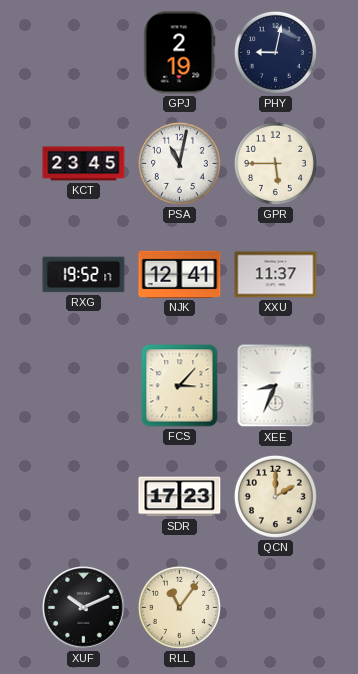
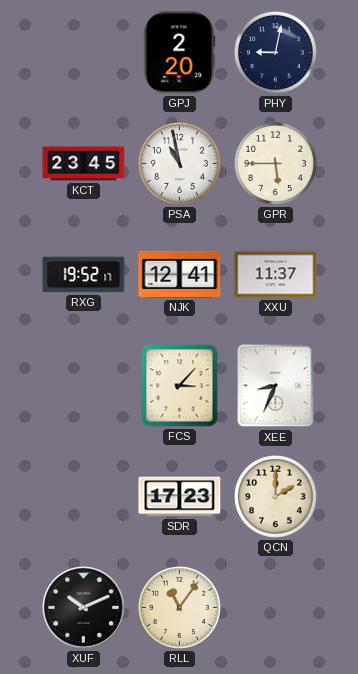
GPJ: 2:19 -> 2:20
PSA: 11:02 -> 10:58
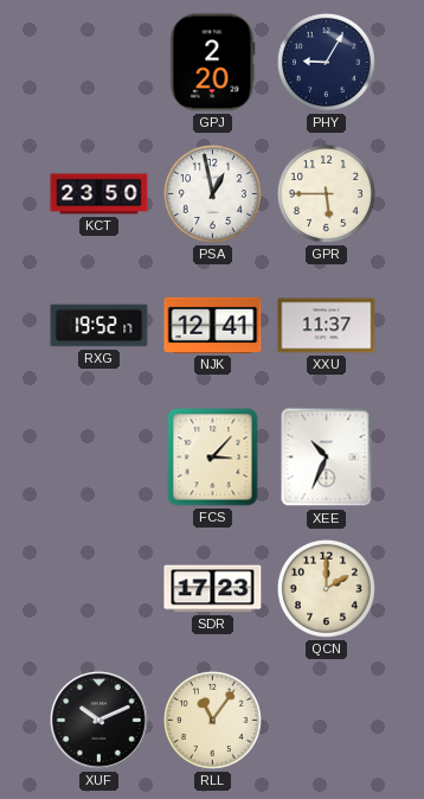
PHY: 9:02 -> 9:05
KCT: 23:45 -> 23:50
PSA: 10:58 -> 12:58
XEE: 8:34 -> 10:34
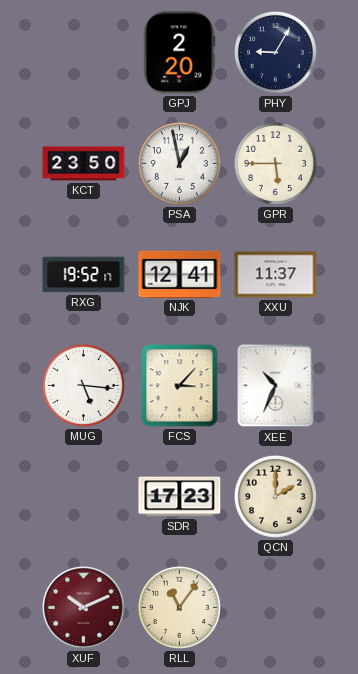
MUG: none -> 5:16
XUF dial: black -> burgundy
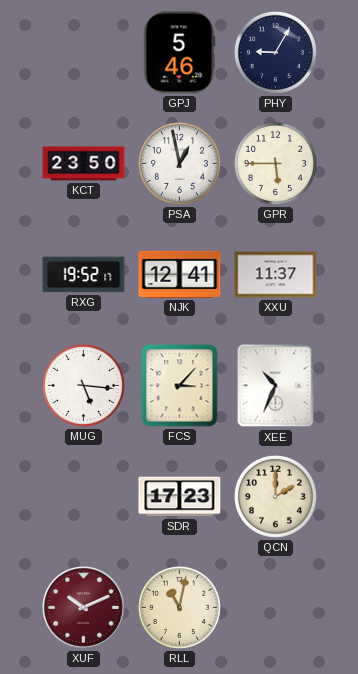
GPJ: 2:20 -> 5:46
RLL: 11:06 -> 11:02
